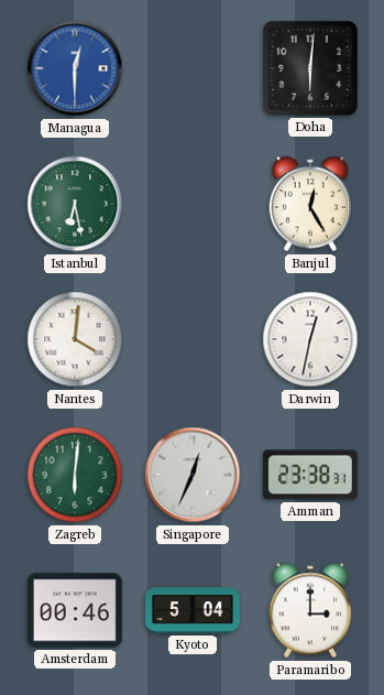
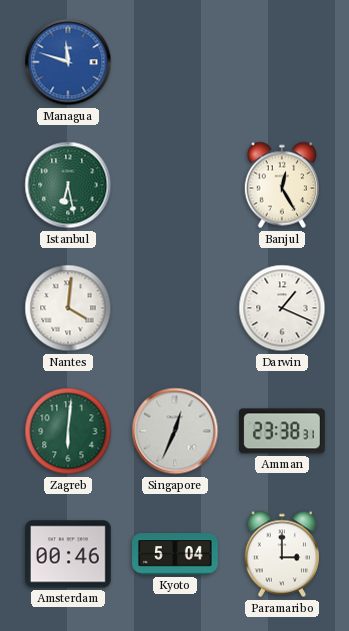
Managua: 12:30 -> 11:48
Doha: 6:01 -> none
Darwin: 12:32 -> 1:19
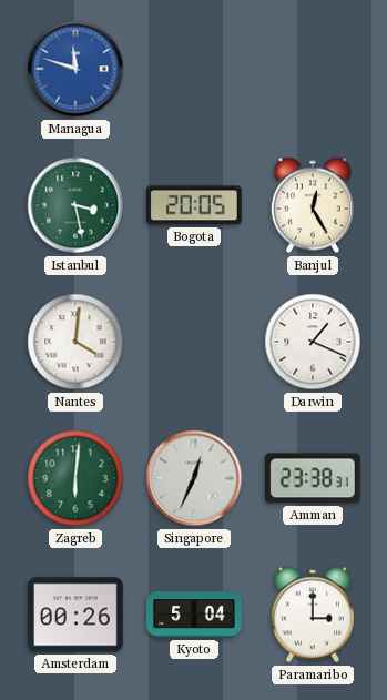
Istanbul: 6:28 -> 3:28
Bogota: none -> 20:05
Amsterdam: 00:46 -> 00:26
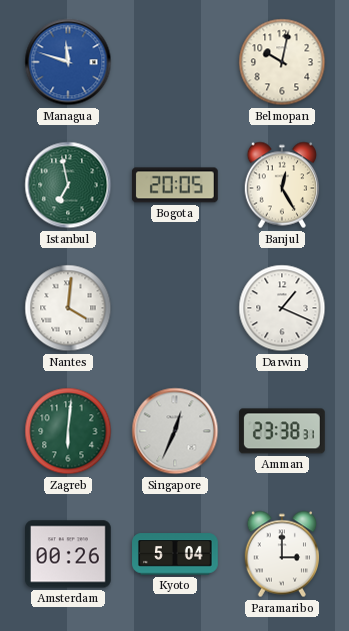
Belmopan: none -> 10:02
Istanbul: 3:28 -> 6:58
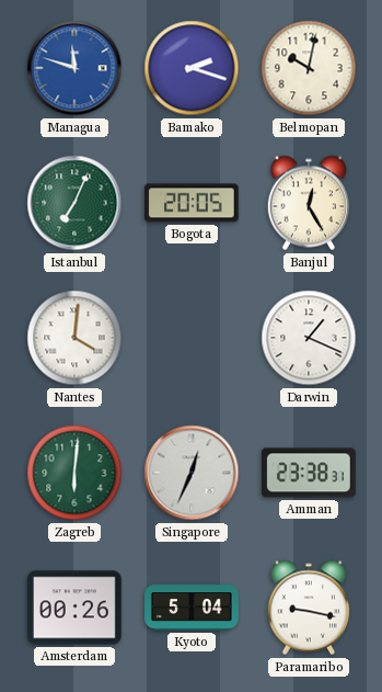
Bamako: none -> 2:18
Istanbul: 6:58 -> 7:04
Paramaribo: 3:00 -> 9:17
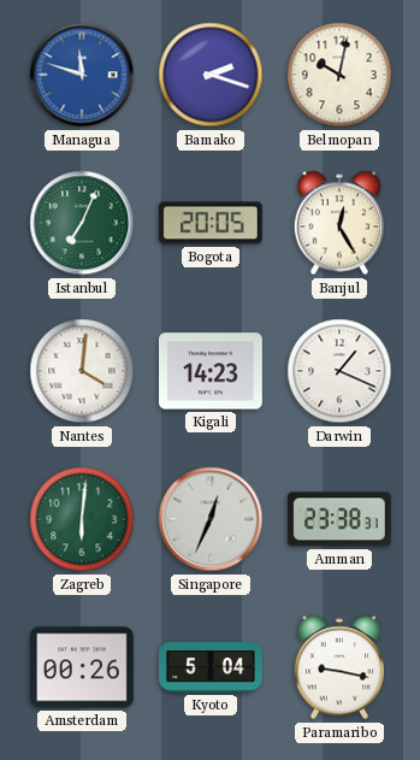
Kigali: none -> 14:23
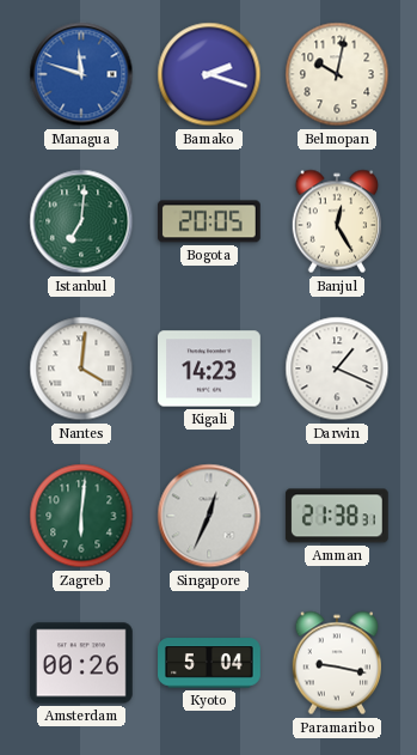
Istanbul: 7:04 -> 7:01
Amman: 23:38 -> 21:38
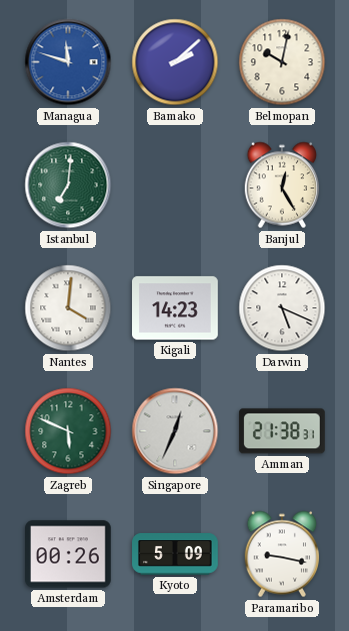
Bamako: 2:18 -> 2:08
Bogota: 20:05 -> none
Darwin: 1:19 -> 5:19
Zagreb: 6:01 -> 5:49
Kyoto: 5:04 -> 5:09
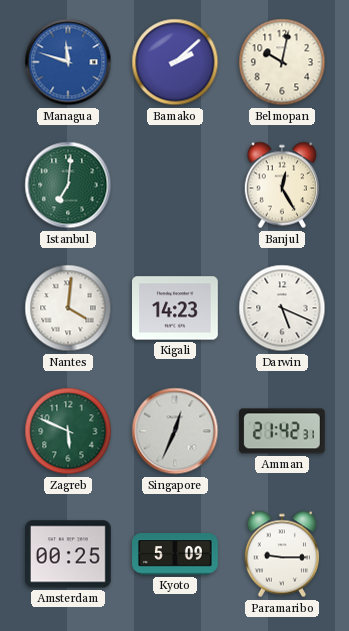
Amman: 21:38 -> 21:42
Amsterdam: 00:26 -> 00:25
Paramaribo: 9:17 -> 9:15
